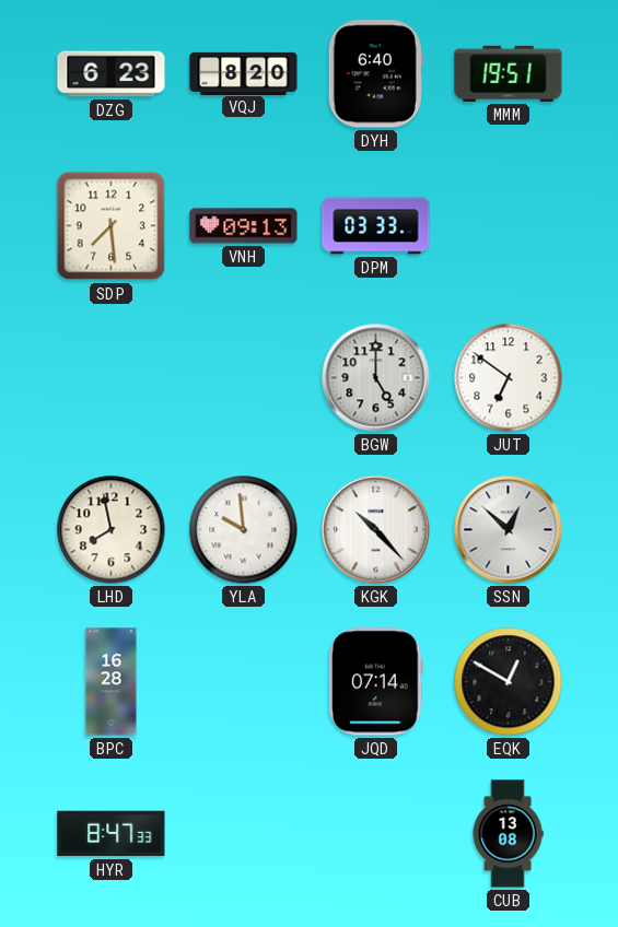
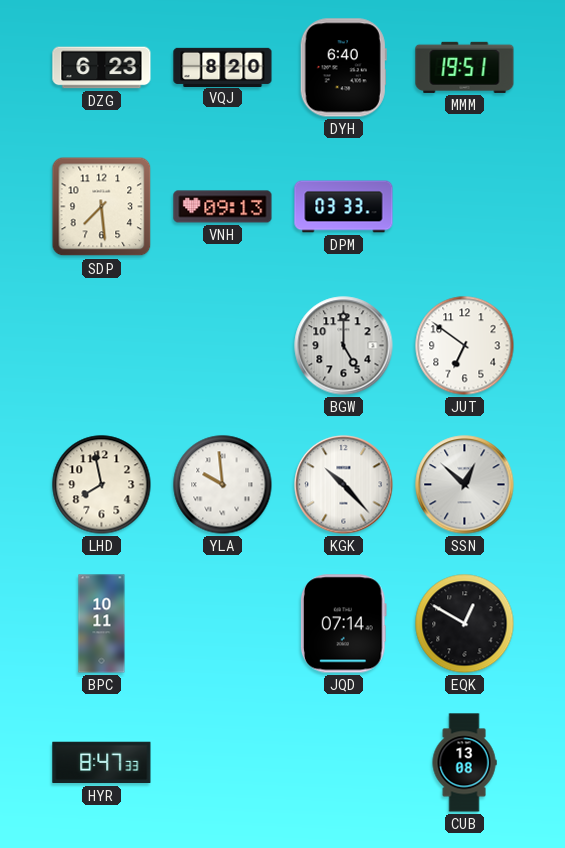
BPC: 16:28 -> 10:11
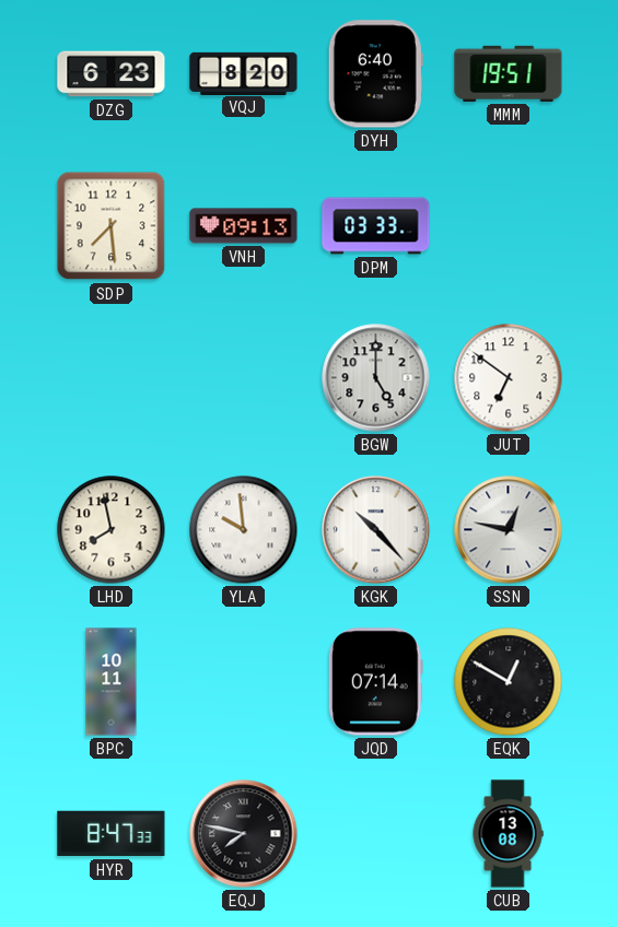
SSN: 12:52 -> 12:47
EQJ: none -> 7:47
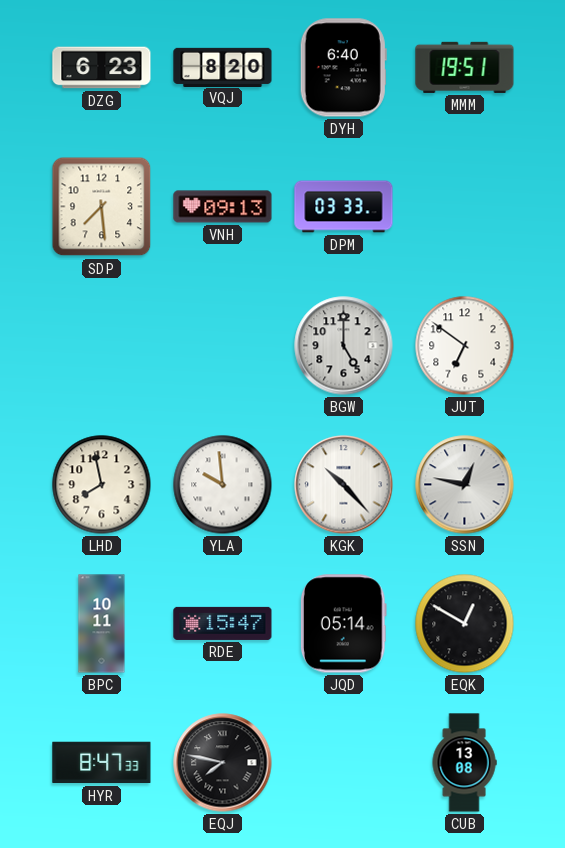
RDE: none -> 15:47
JQD: 07:14 -> 05:14
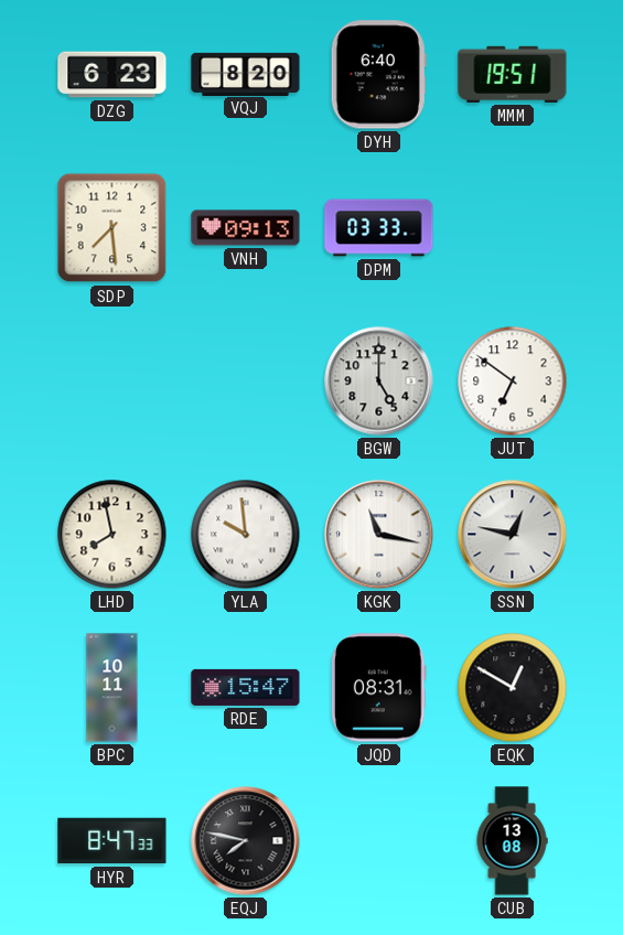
KGK: 10:23 -> 11:17
JQD: 05:14 -> 08:31
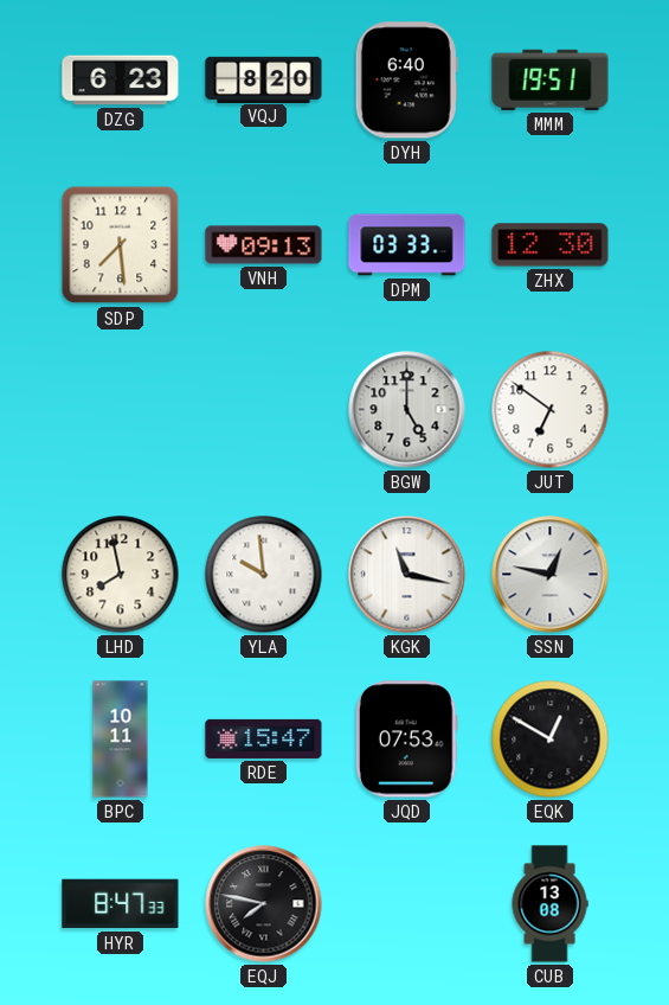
ZHX: none -> 12:30
JQD: 08:31 -> 07:53
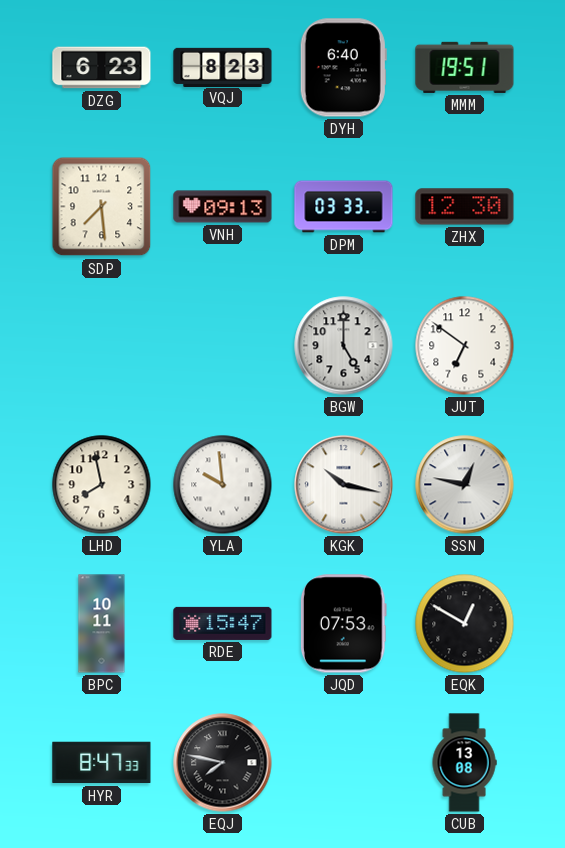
VQJ: 8:20 -> 8:23
KGK: 11:17 -> 10:17
